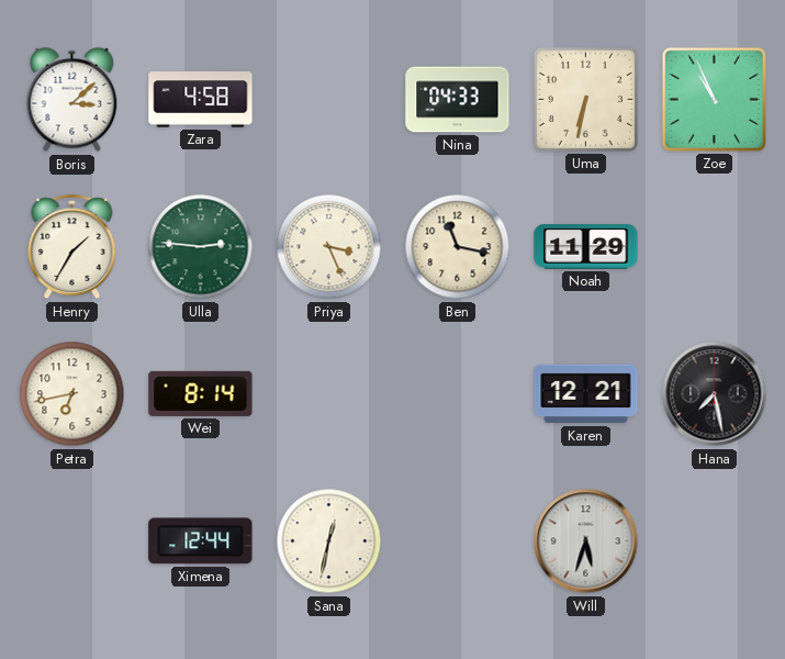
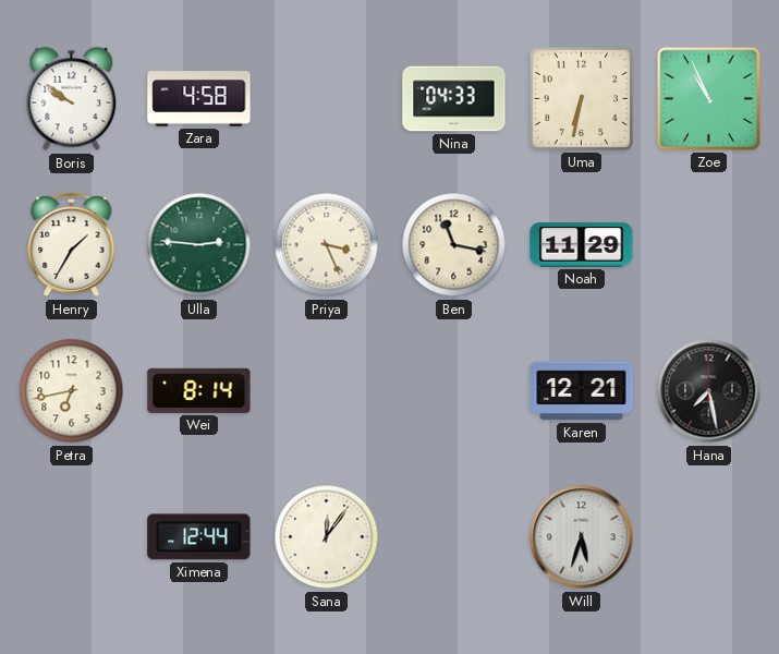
Boris: 3:08 -> 9:51
Sana: 12:32 -> 12:06
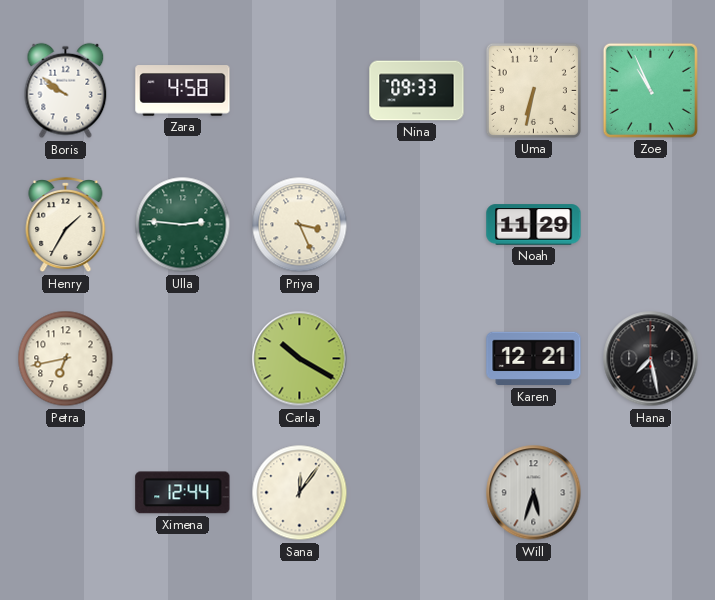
Nina: 04:33 -> 09:33
Ben: 11:17 -> none
Wei: 8:14 -> none
Carla: none -> 10:20
